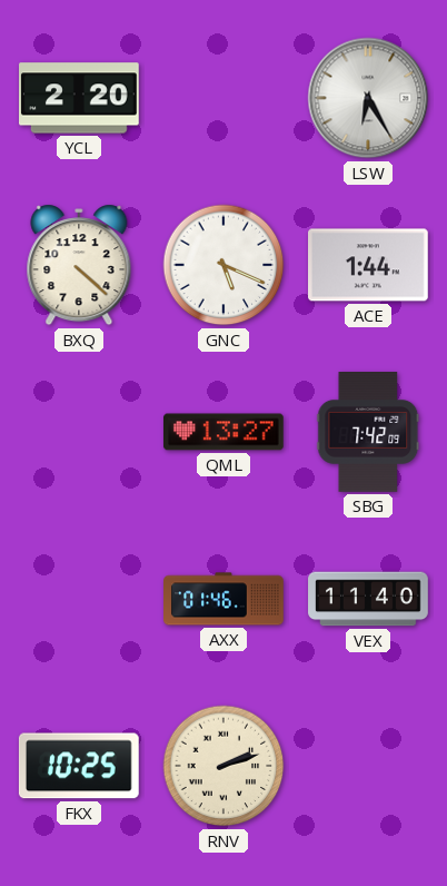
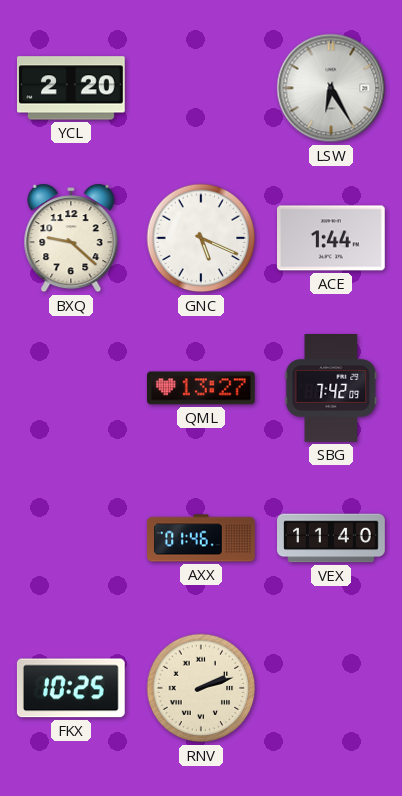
BXQ: 4:22 -> 9:22
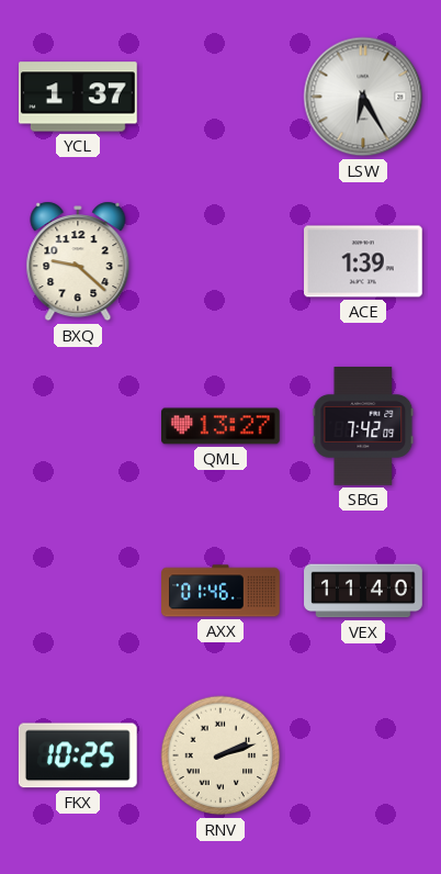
YCL: 2:20 -> 1:37
GNC: 5:19 -> none
ACE: 1:44 -> 1:39
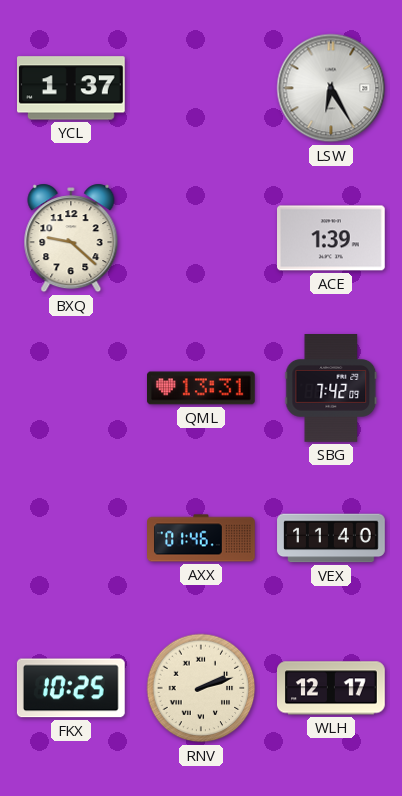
QML: 13:27 -> 13:31
WLH: none -> 12:17
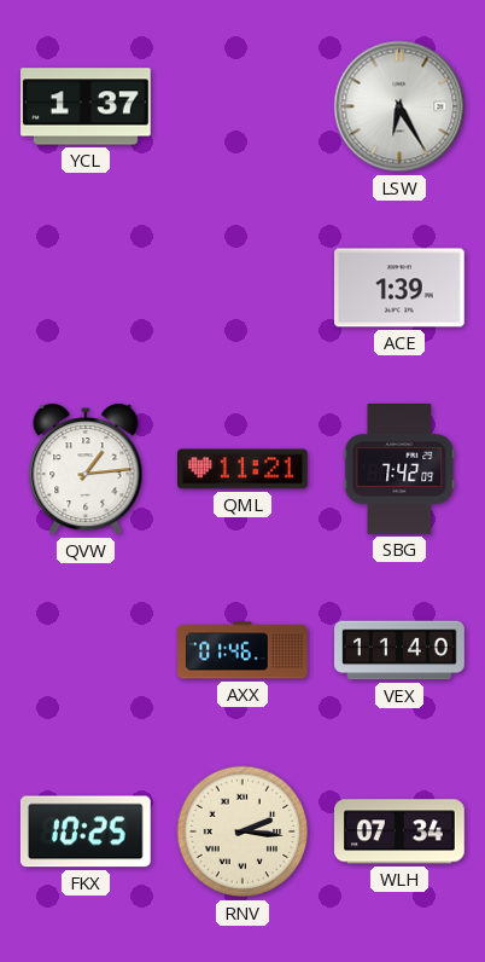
BXQ: 9:22 -> none
QVW: none -> 1:14
QML: 13:31 -> 11:21
RNV: 2:12 -> 2:16
WLH: 12:17 -> 07:34
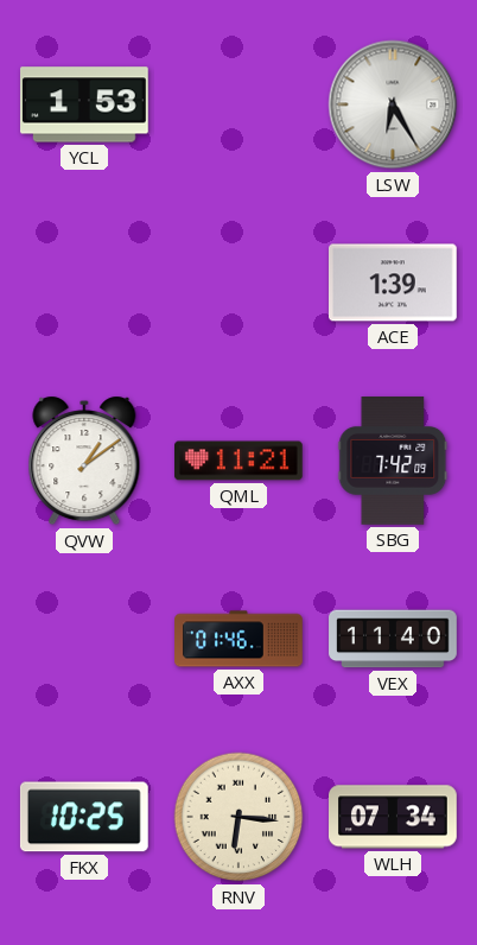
YCL: 1:37 -> 1:53
QVW: 1:14 -> 1:09
RNV: 2:16 -> 6:16
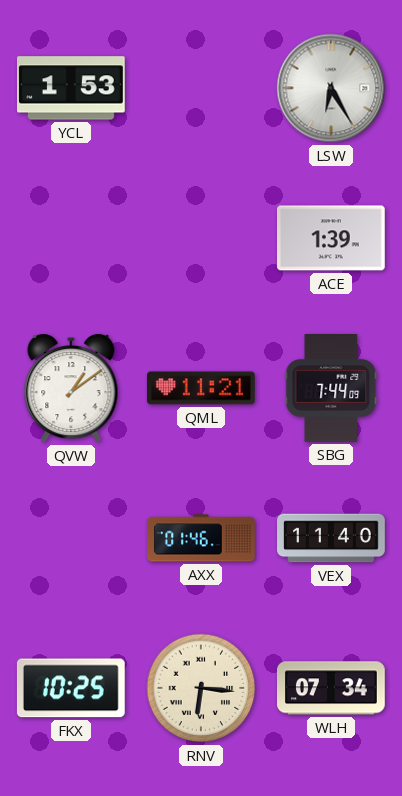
SBG: 7:42 -> 7:44
